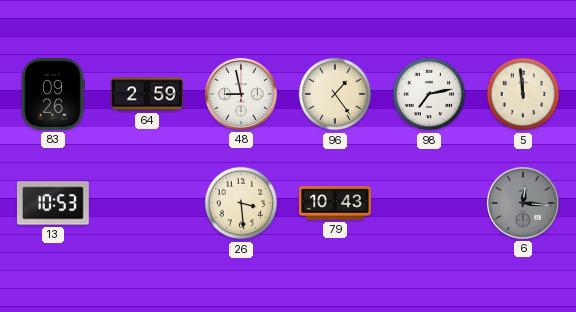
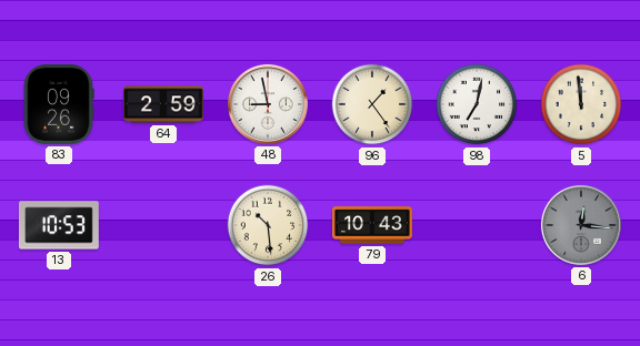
98: 7:13 -> 7:02
26: 3:29 -> 10:29
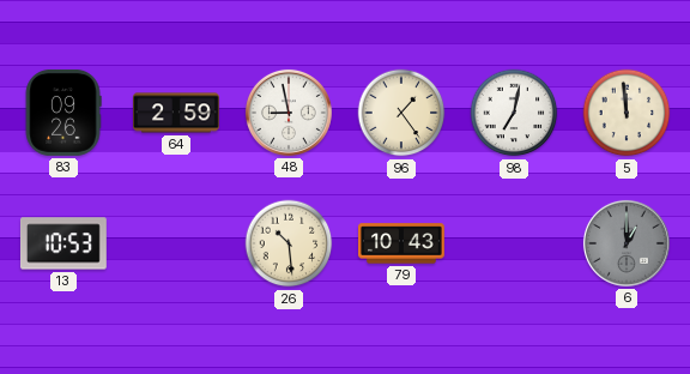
6: 12:16 -> 1:00
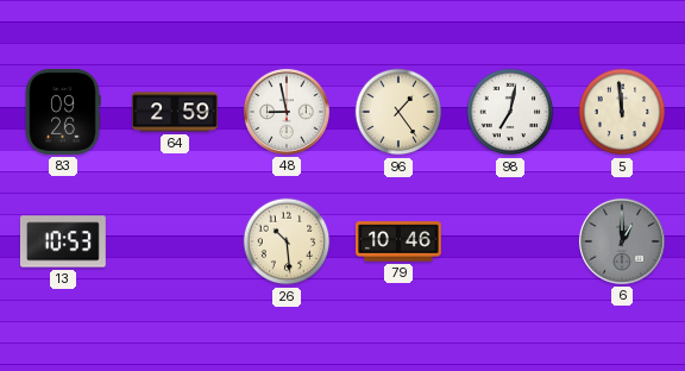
79: 10:43 -> 10:46
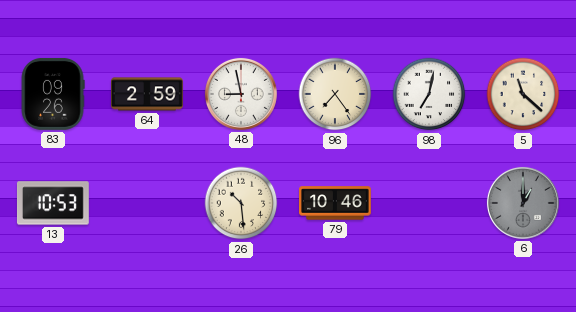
96: 1:24 -> 7:24
5: 11:59 -> 11:22
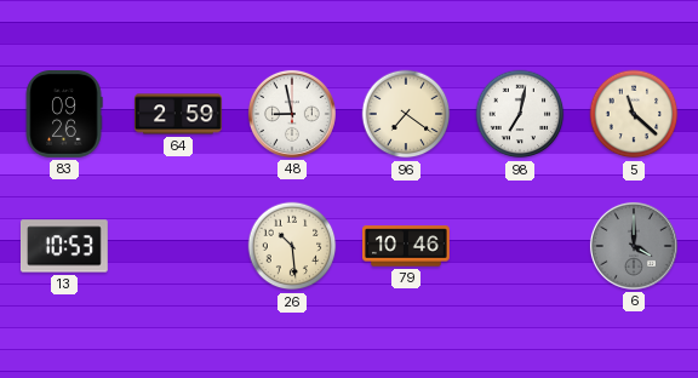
96: 7:24 -> 7:21
6: 1:00 -> 4:00
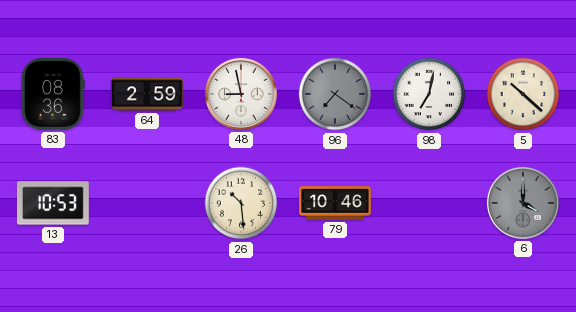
83: 09:26 -> 08:36
96 dial: cream -> grey
5: 11:22 -> 10:22
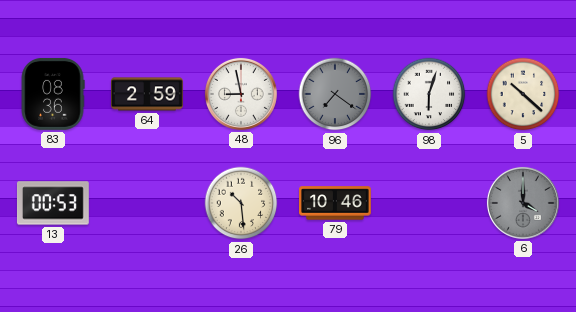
98: 7:02 -> 6:03
13: 10:53 -> 00:53
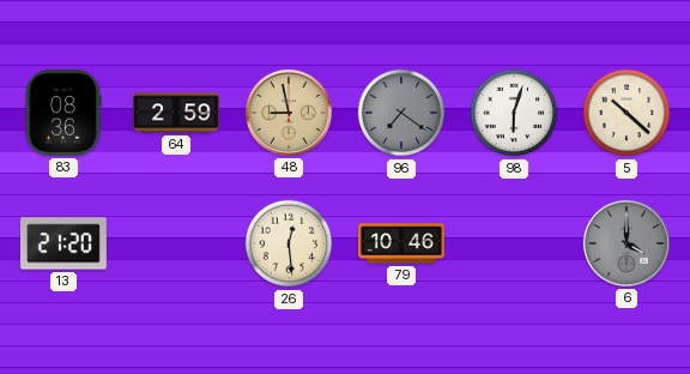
48 dial: white -> champagne
13: 00:53 -> 21:20
26: 10:29 -> 12:29
